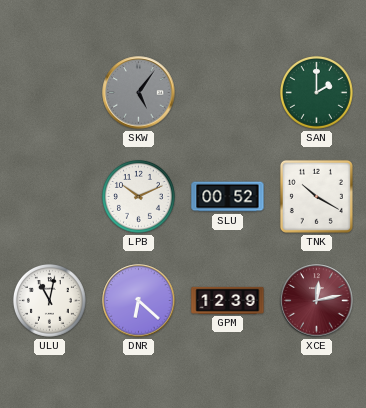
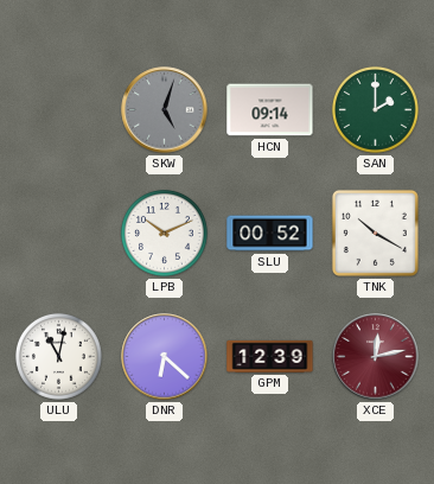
SKW: 5:06 -> 5:03
HCN: none -> 09:14
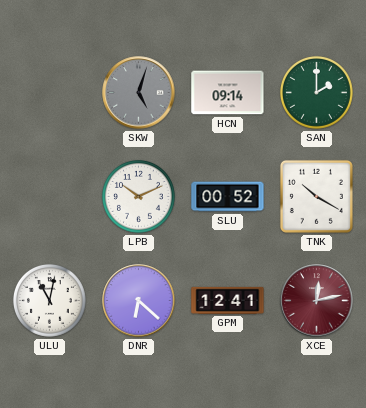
GPM: 12:39 -> 12:41
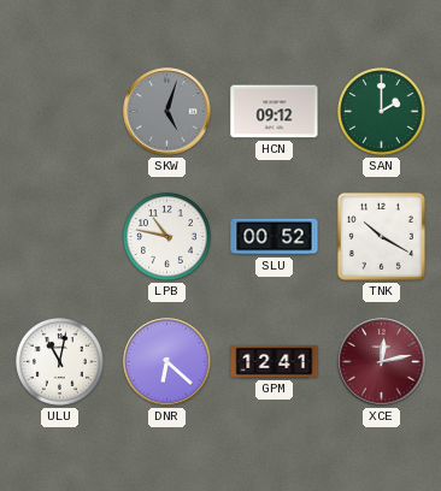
HCN: 09:14 -> 09:12
LPB: 10:11 -> 10:47
